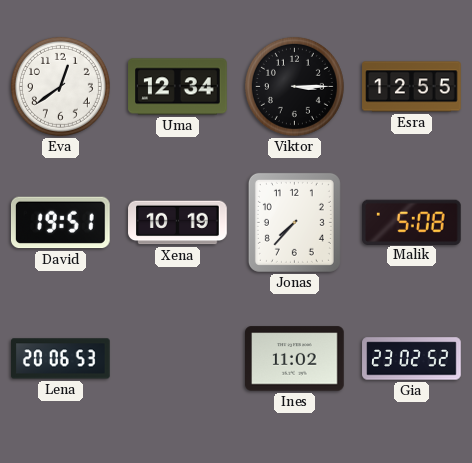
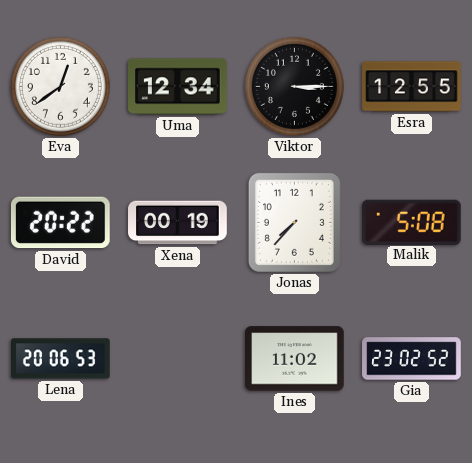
David: 19:51 -> 20:22
Xena: 10:19 -> 00:19
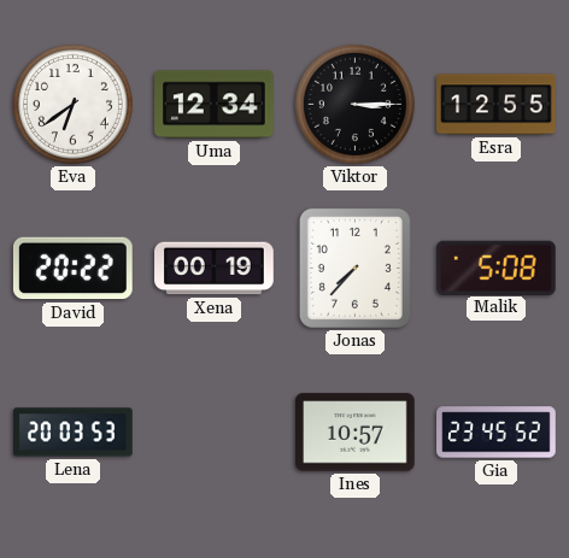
Eva: 12:39 -> 6:39
Lena: 20:06 -> 20:03
Ines: 11:02 -> 10:57
Gia: 23:02 -> 23:45
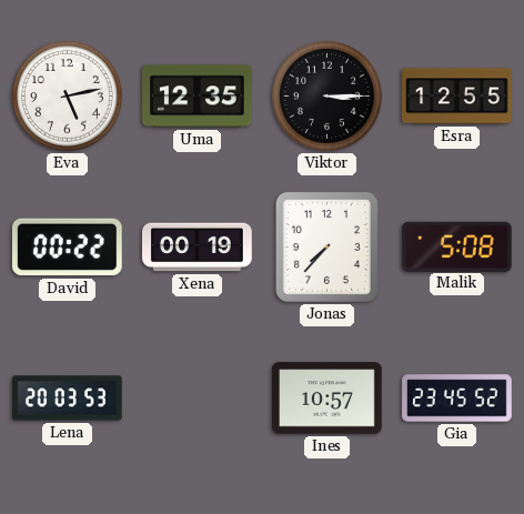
Eva: 6:39 -> 5:13
Uma: 12:34 -> 12:35
David: 20:22 -> 00:22
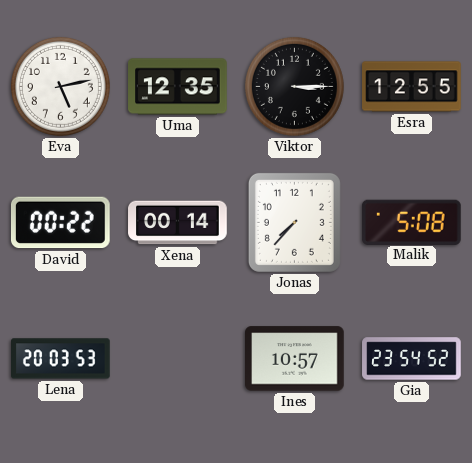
Xena: 00:19 -> 00:14
Gia: 23:45 -> 23:54
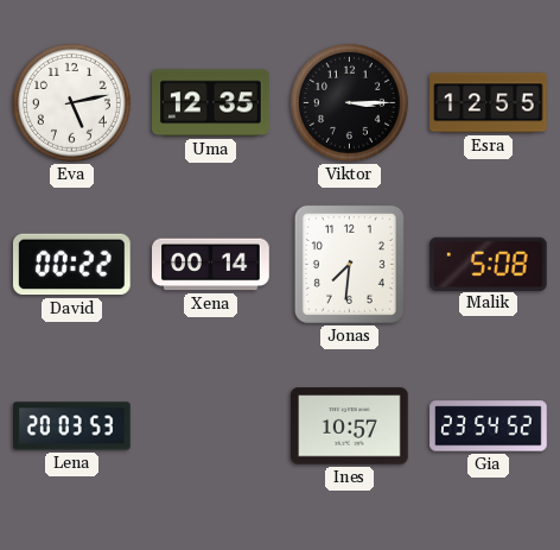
Jonas: 7:37 -> 7:31
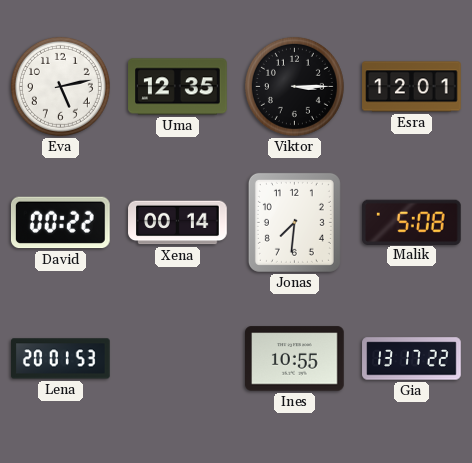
Esra: 12:55 -> 12:01
Lena: 20:03 -> 20:01
Ines: 10:57 -> 10:55
Gia: 23:54 -> 13:17
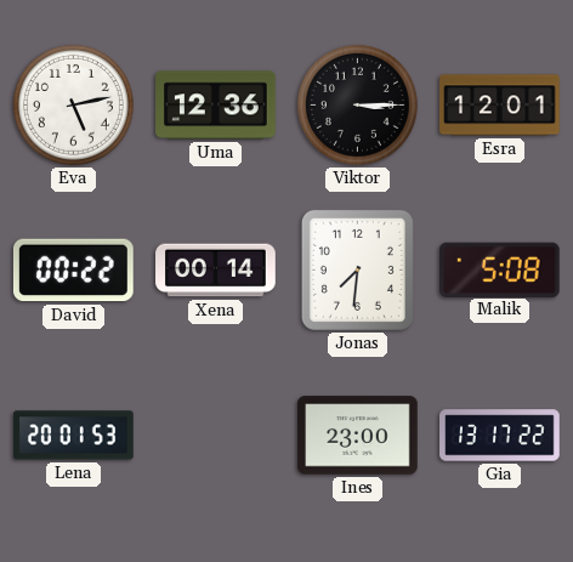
Uma: 12:35 -> 12:36
Ines: 10:55 -> 23:00
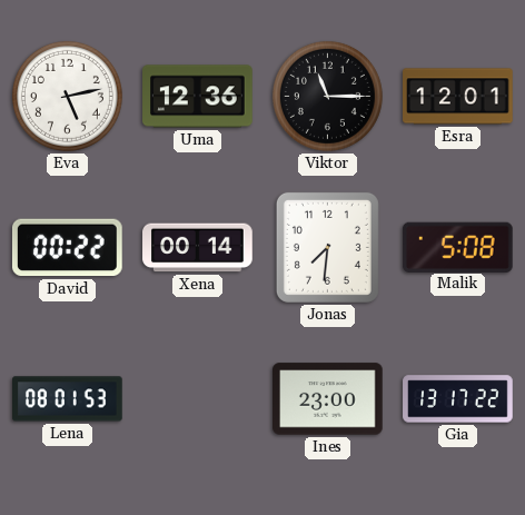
Viktor: 3:15 -> 11:15
Lena: 20:01 -> 08:01
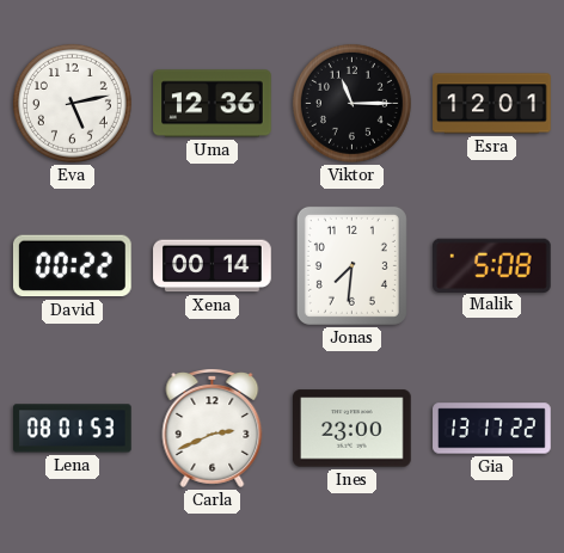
Carla: none -> 2:41
